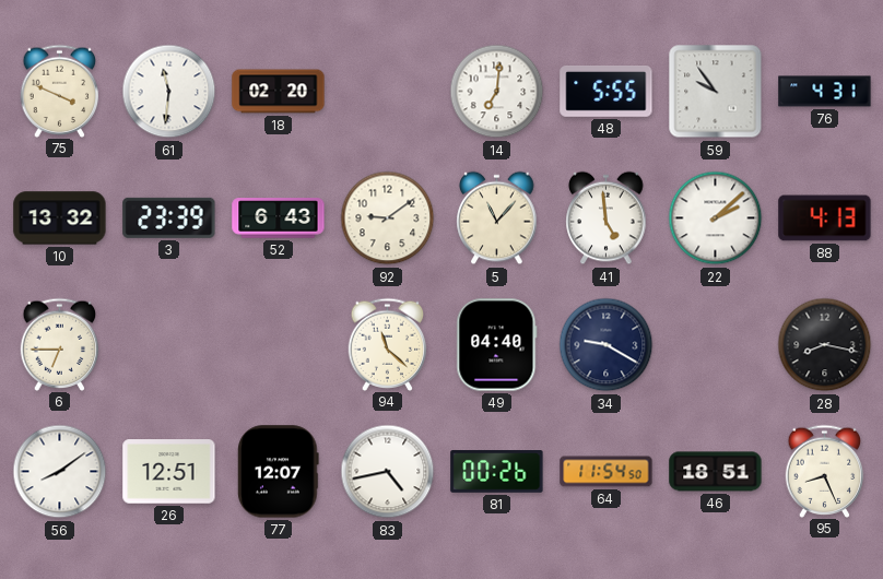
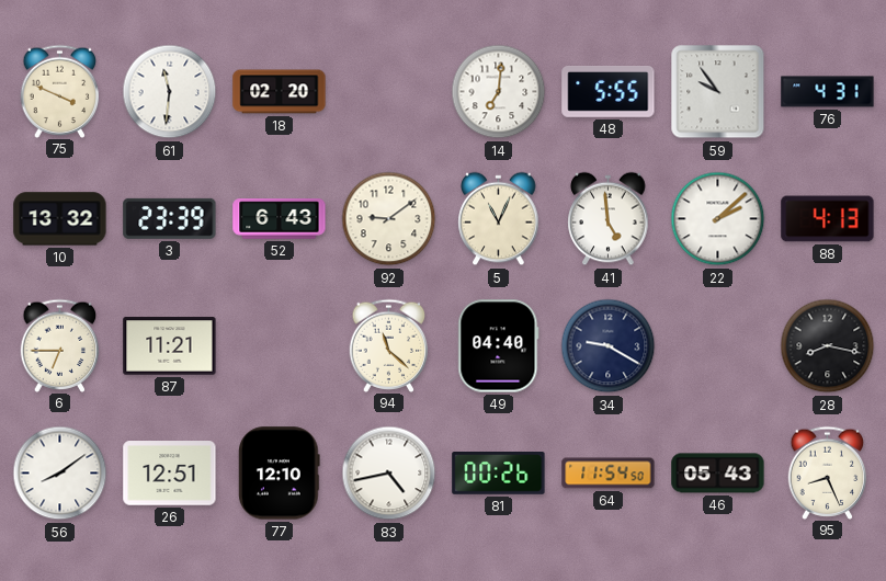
5: 11:07 -> 11:04
87: none -> 11:21
77: 12:07 -> 12:10
46: 18:51 -> 05:43
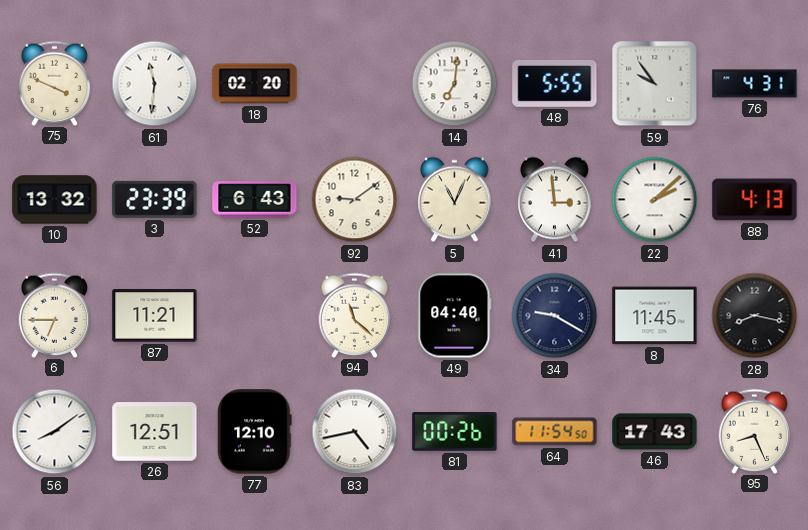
41: 4:59 -> 2:59
8: none -> 11:45
46: 05:43 -> 17:43
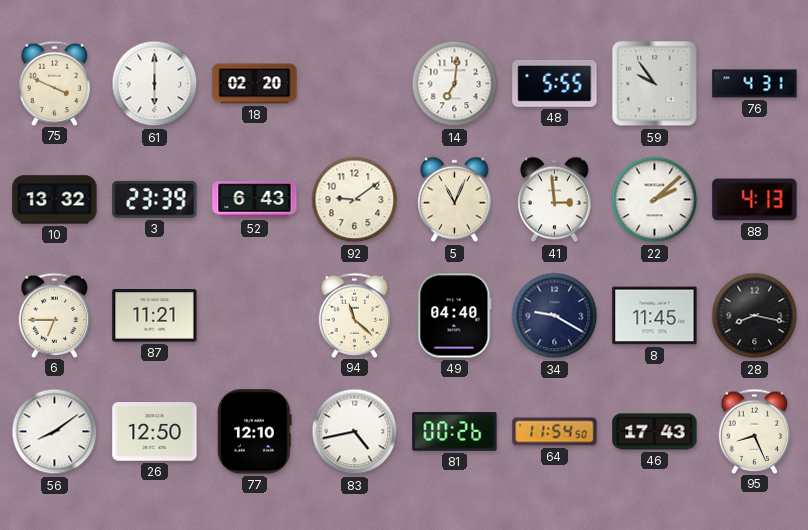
61: 11:31 -> 6:00
26: 12:51 -> 12:50
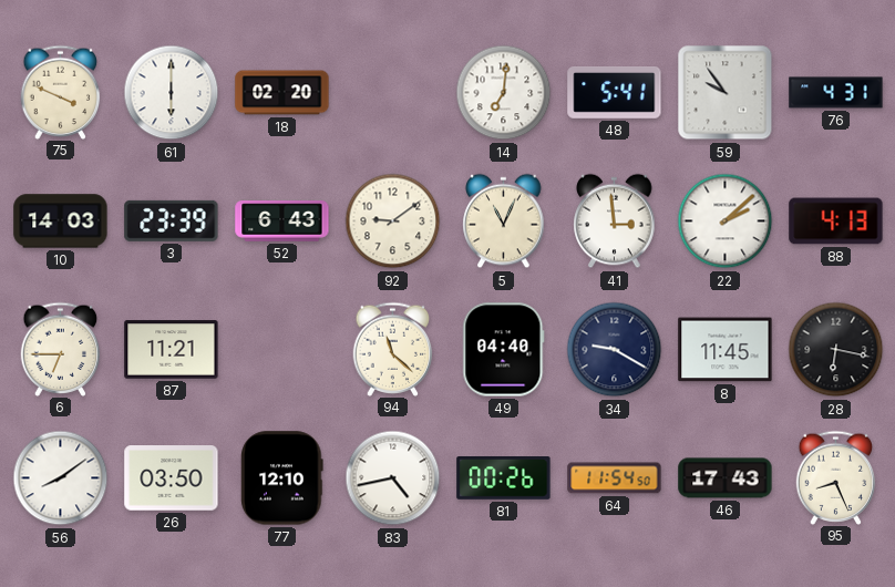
48: 5:55 -> 5:41
10: 13:32 -> 14:03
28: 8:17 -> 6:17
26: 12:50 -> 03:50
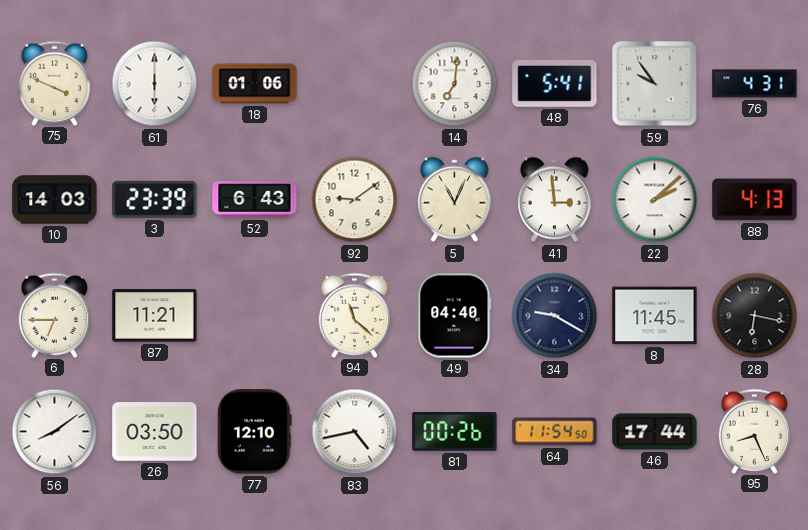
18: 02:20 -> 01:06
46: 17:43 -> 17:44
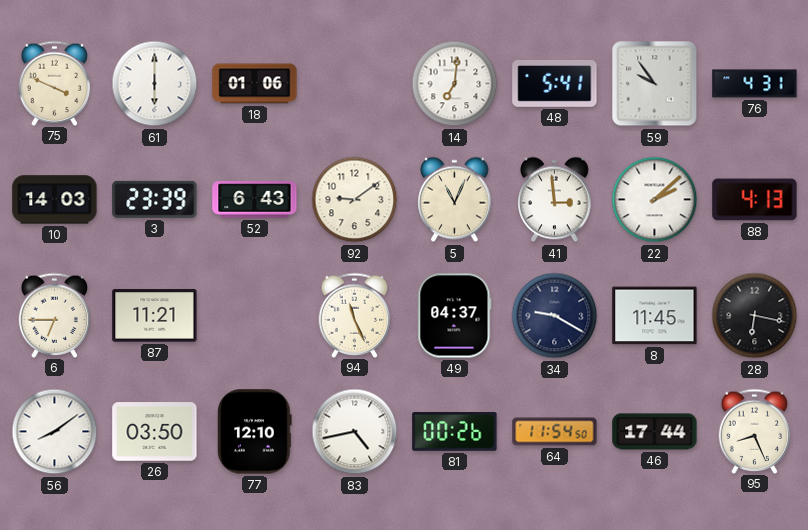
94: 11:22 -> 11:26
49: 04:40 -> 04:37
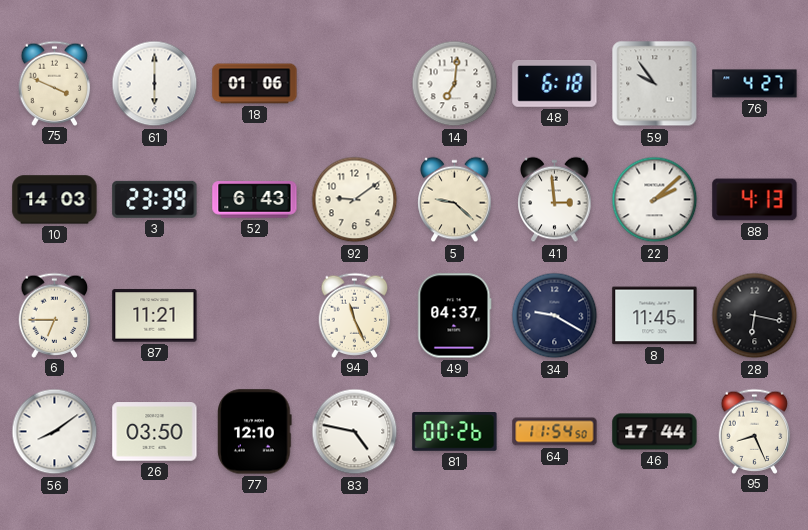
48: 5:41 -> 6:18
76: 4:31 -> 4:27
5: 11:04 -> 9:22
83: 4:43 -> 4:47
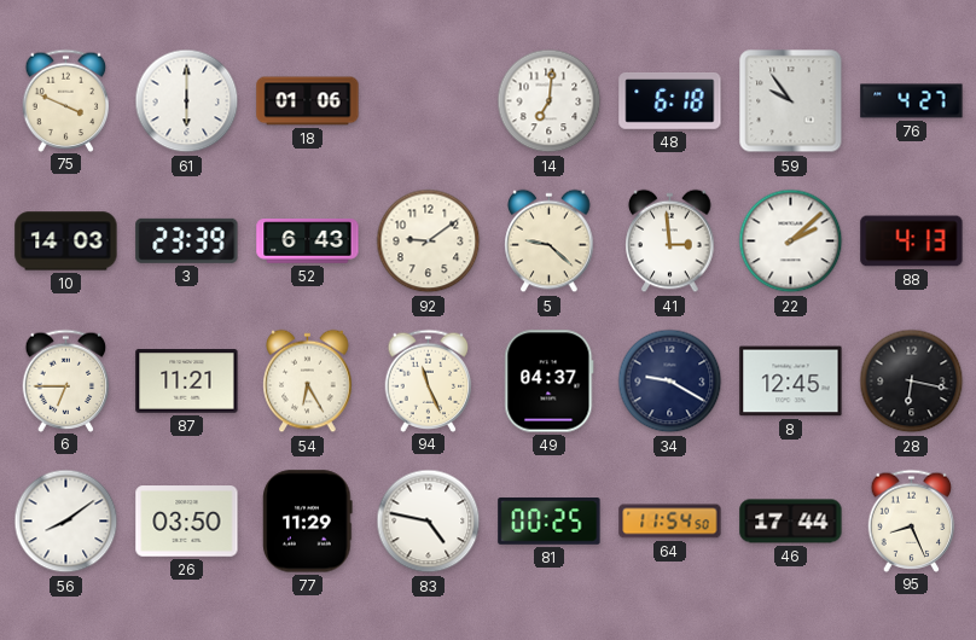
54: none -> 6:25
8: 11:45 -> 12:45
77: 12:10 -> 11:29
81: 00:26 -> 00:25
